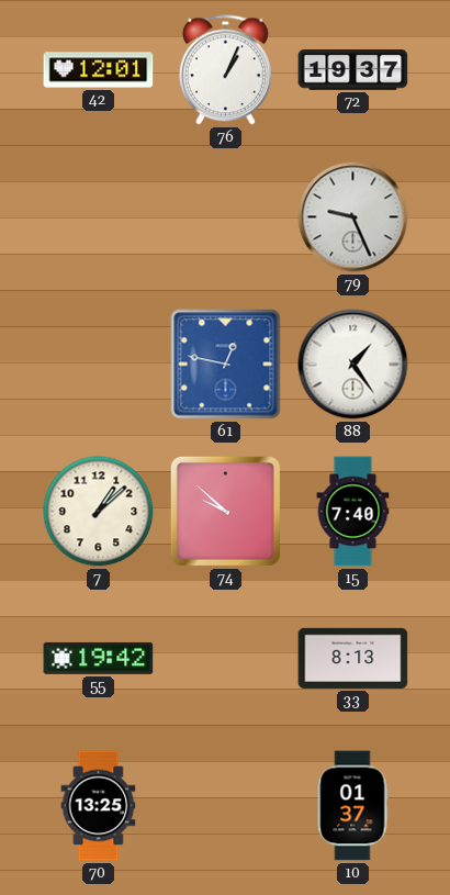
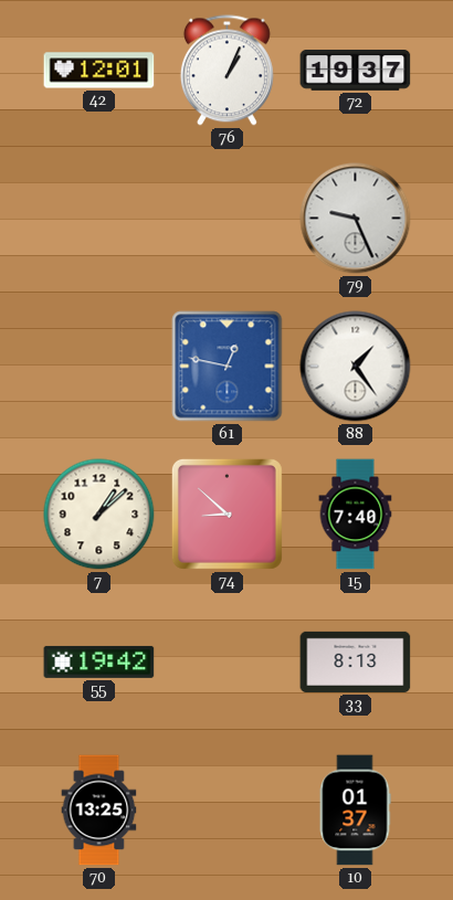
74: 9:52 -> 8:52
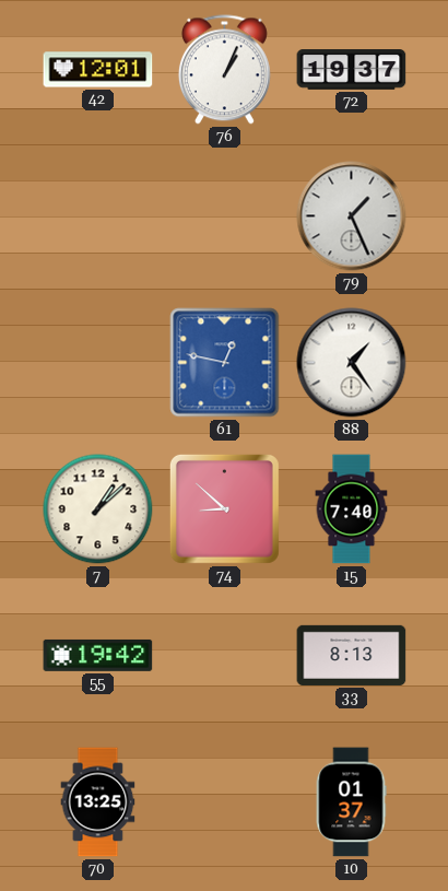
79: 9:26 -> 1:26
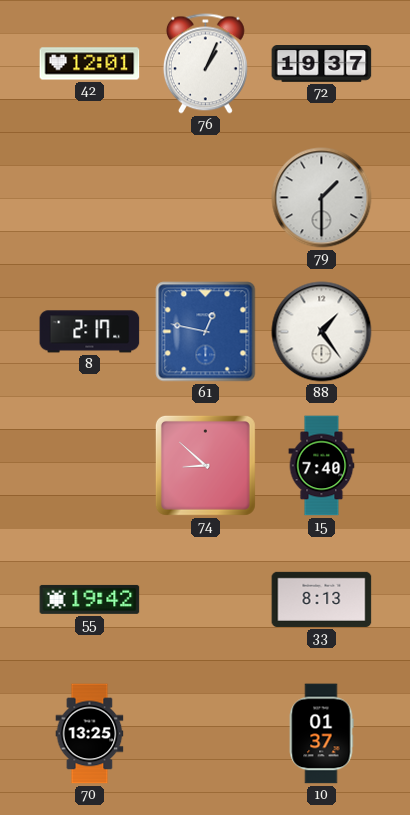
79: 1:26 -> 1:30
8: none -> 2:17
7: 1:08 -> none
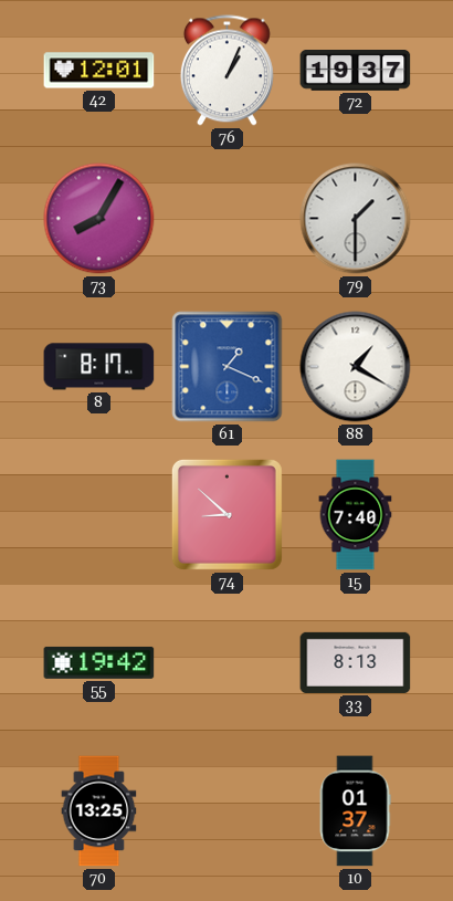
73: none -> 8:05
8: 2:17 -> 8:17
61: 12:47 -> 1:19
88: 1:24 -> 1:20
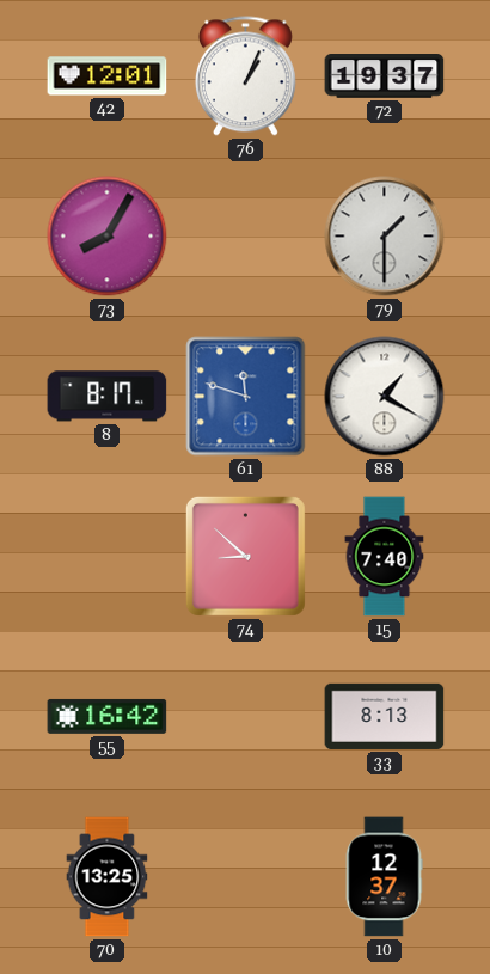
61: 1:19 -> 11:48
55: 19:42 -> 16:42
10: 01:37 -> 12:37
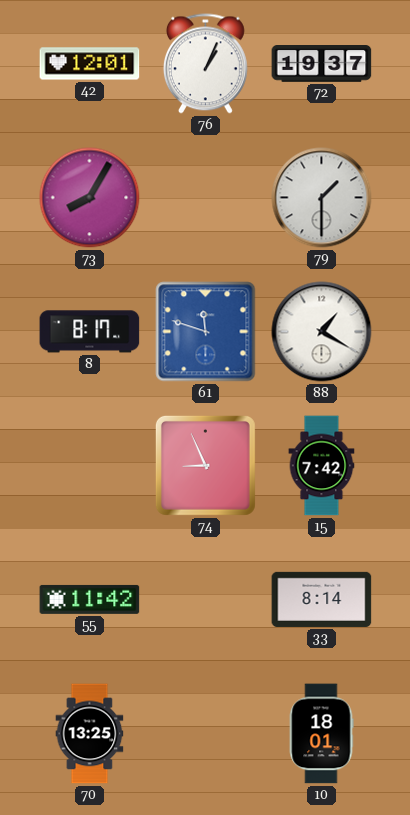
74: 8:52 -> 8:56
15: 7:40 -> 7:42
55: 16:42 -> 11:42
33: 8:13 -> 8:14
10: 12:37 -> 18:01
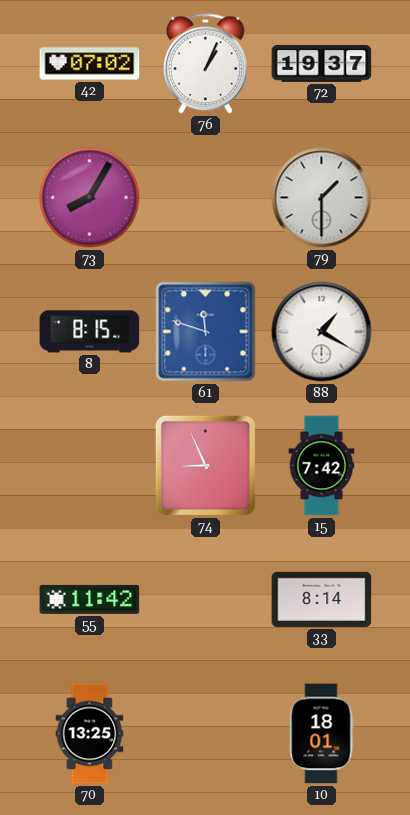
42: 12:01 -> 07:02
8: 8:17 -> 8:15
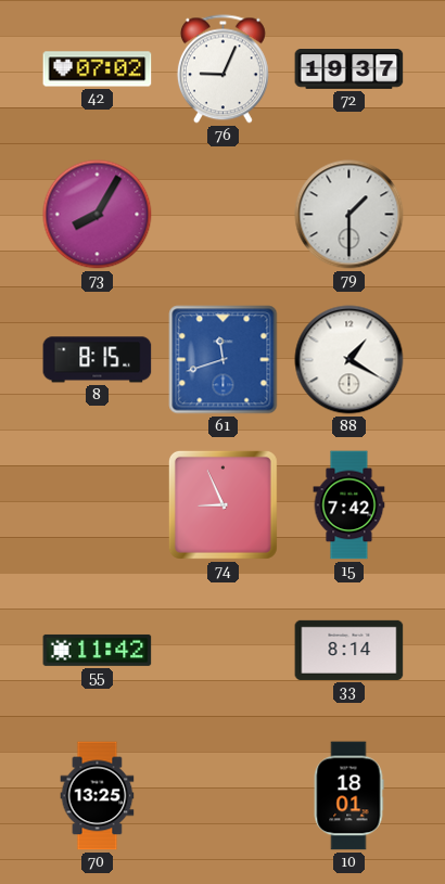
76: 1:04 -> 9:04
61: 11:48 -> 11:42
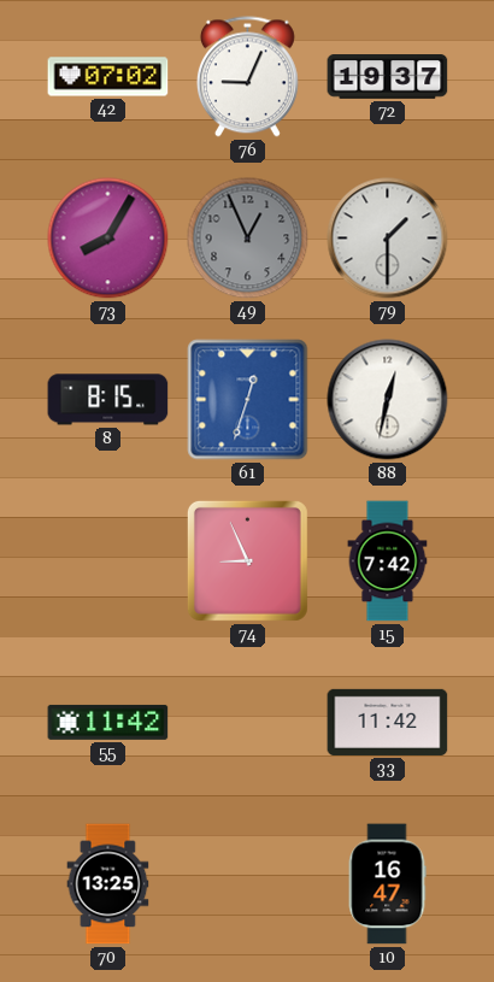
49: none -> 12:56
61: 11:42 -> 12:33
88: 1:20 -> 12:32
33: 8:14 -> 11:42
10: 18:01 -> 16:47
